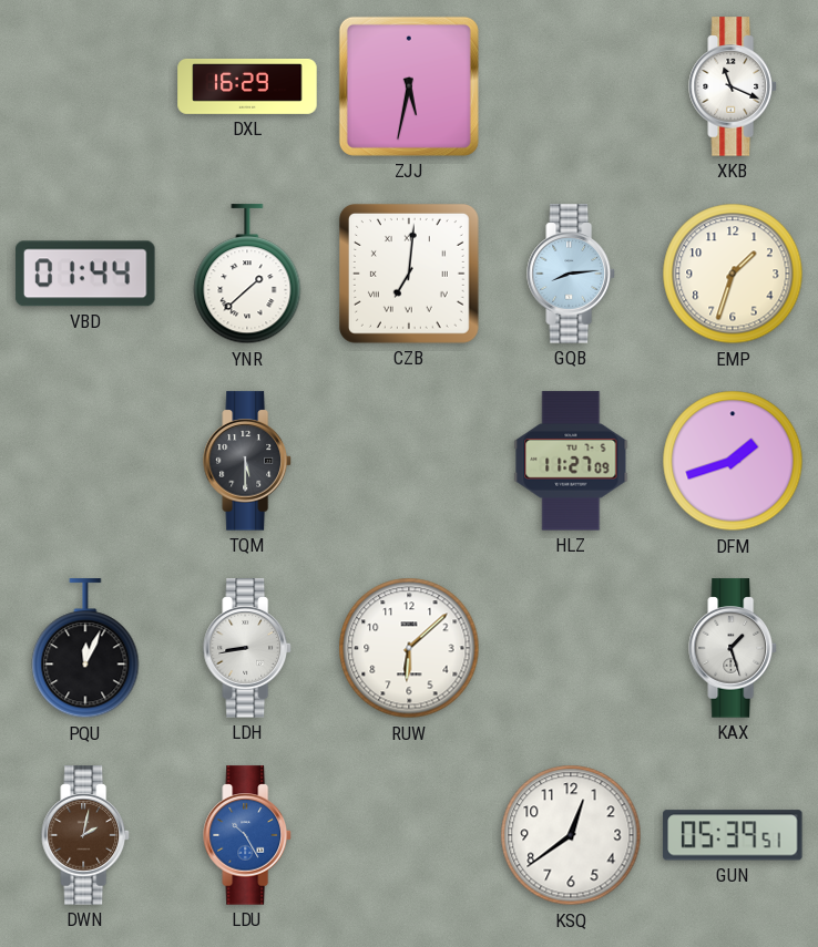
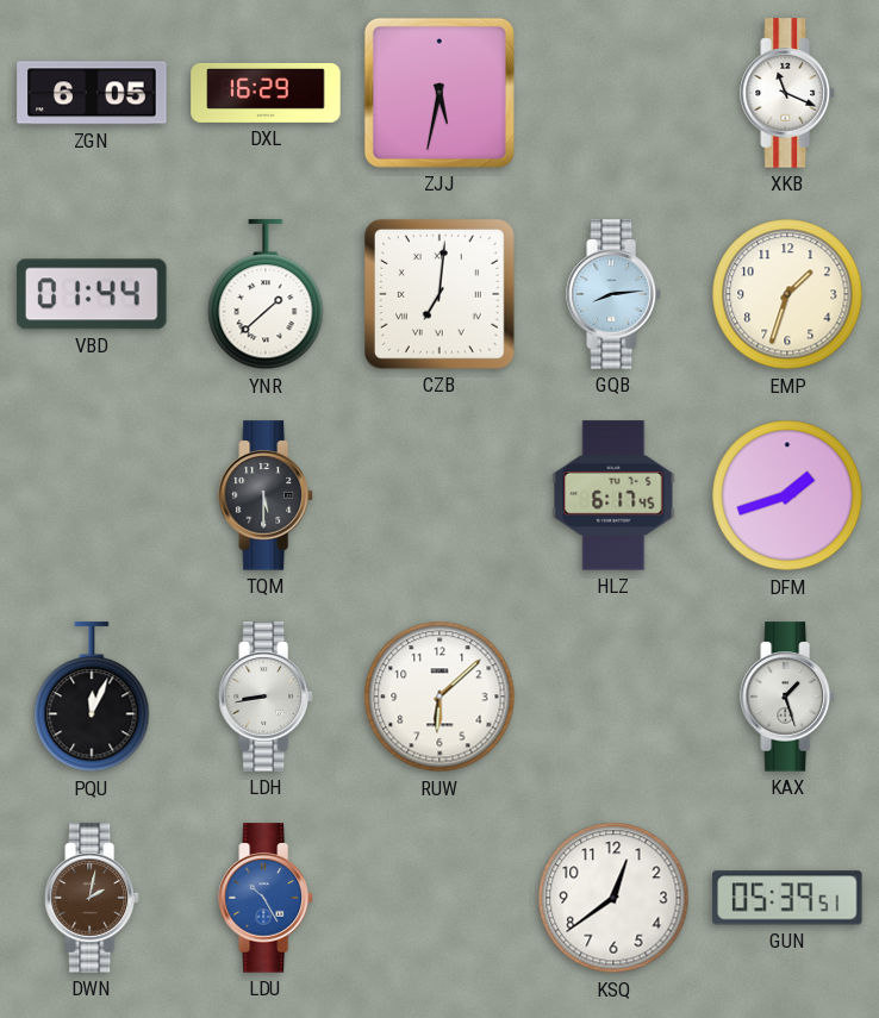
ZGN: none -> 6:05
HLZ: 11:27 -> 6:17
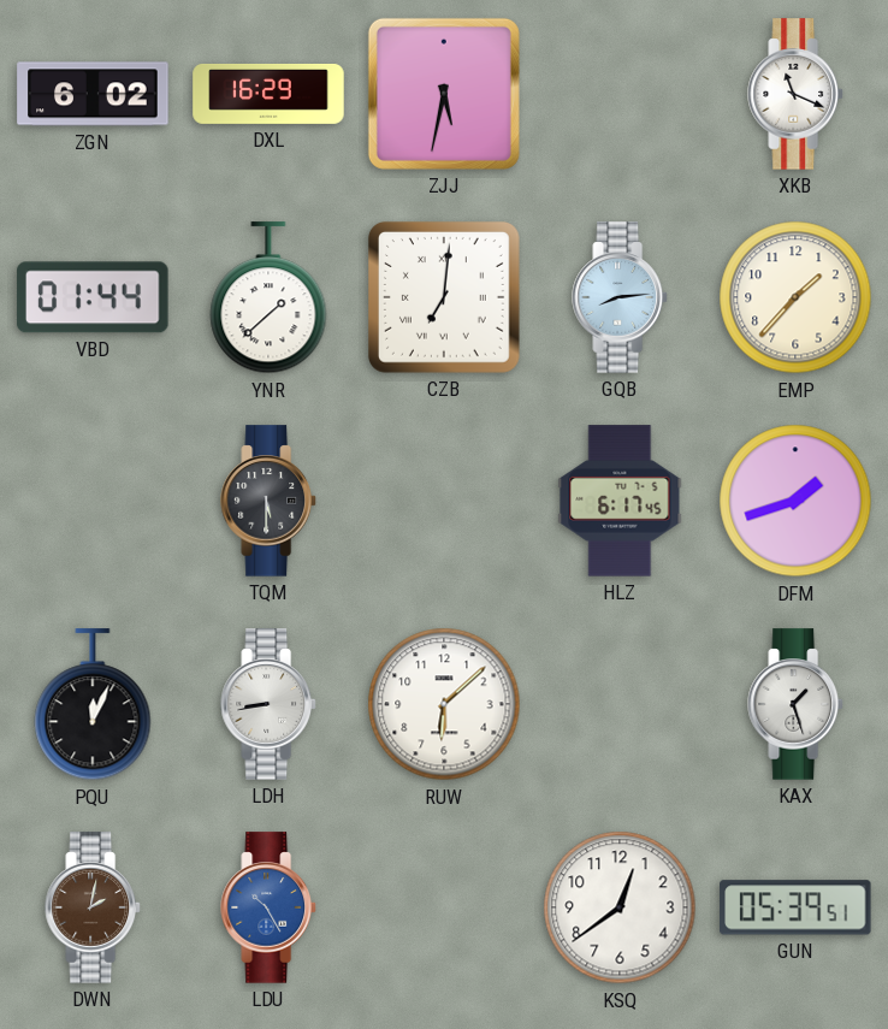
ZGN: 6:05 -> 6:02
EMP: 1:33 -> 1:37
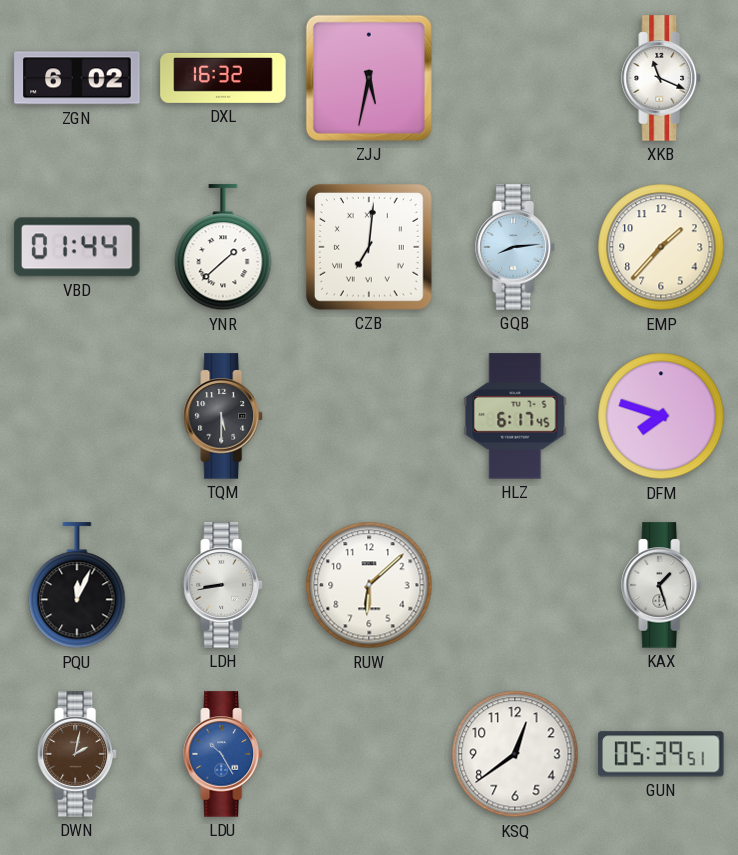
DXL: 16:29 -> 16:32
DFM: 1:42 -> 7:48
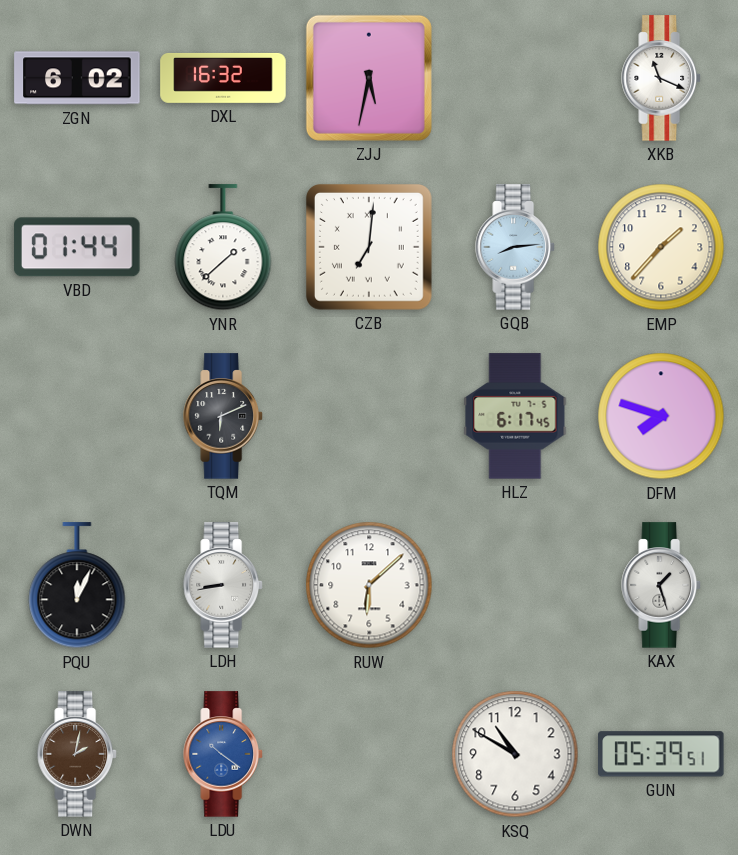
TQM: 5:30 -> 6:11
LDU: 10:25 -> 10:21
KSQ: 12:39 -> 10:50
